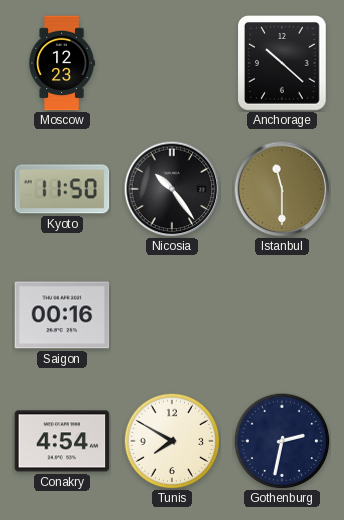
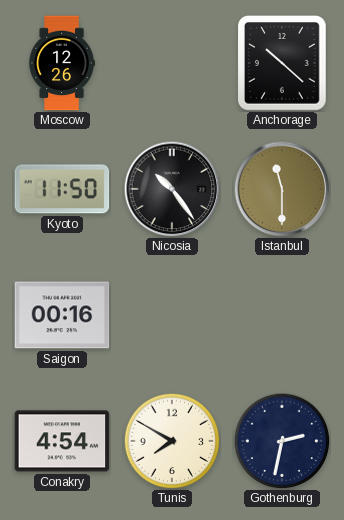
Moscow: 12:23 -> 12:26
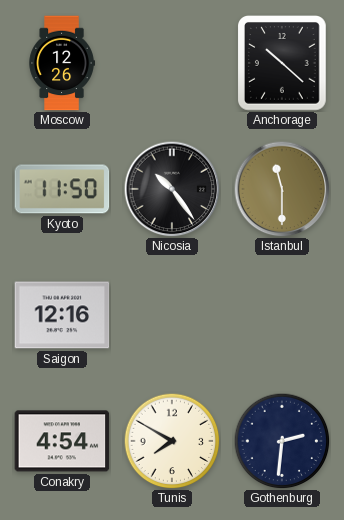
Saigon: 00:16 -> 12:16
Gothenburg: 2:32 -> 2:31
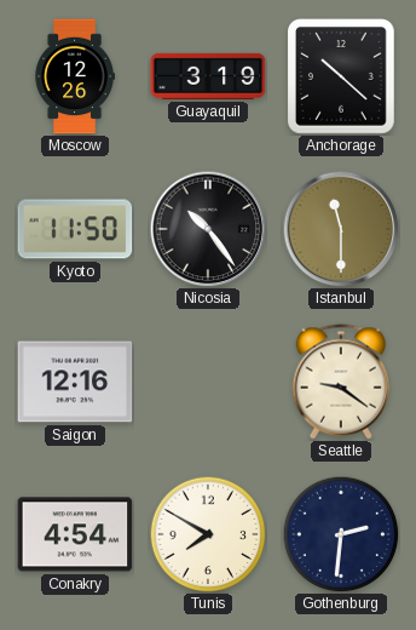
Guayaquil: none -> 3:19
Seattle: none -> 9:21
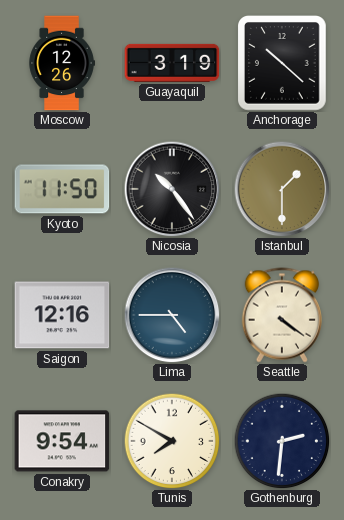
Istanbul: 11:30 -> 1:30
Lima: none -> 4:45
Seattle: 9:21 -> 4:21
Conakry: 4:54 -> 9:54
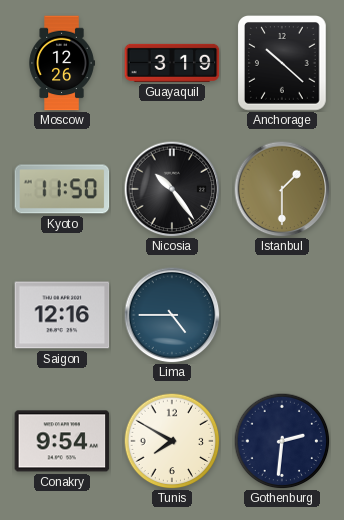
Seattle: 4:21 -> none
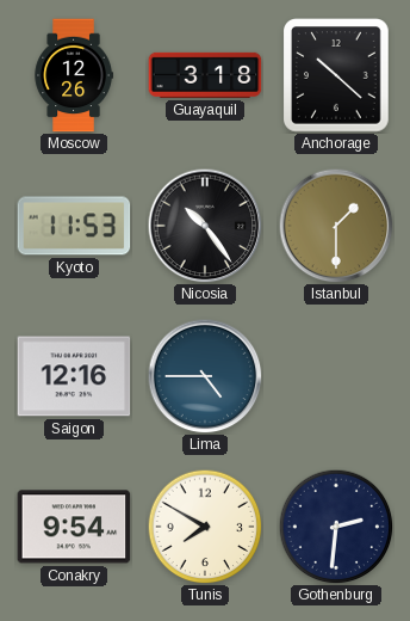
Guayaquil: 3:19 -> 3:18
Kyoto: 11:50 -> 11:53
